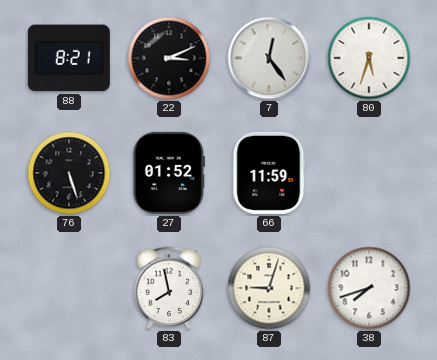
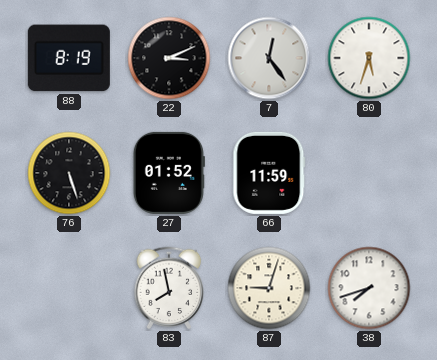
88: 8:21 -> 8:19
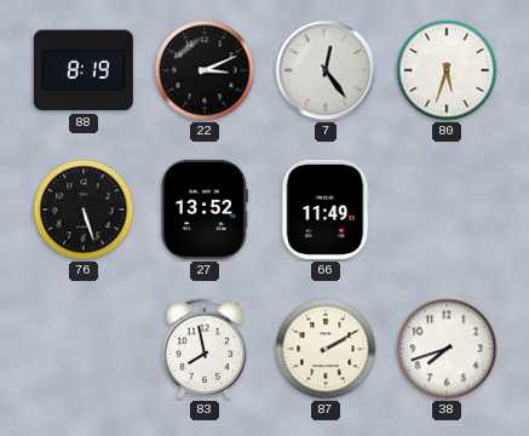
27: 01:52 -> 13:52
66: 11:59 -> 11:49
87: 9:03 -> 2:10
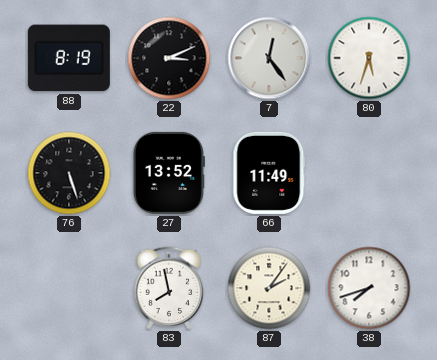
87: 2:10 -> 2:06
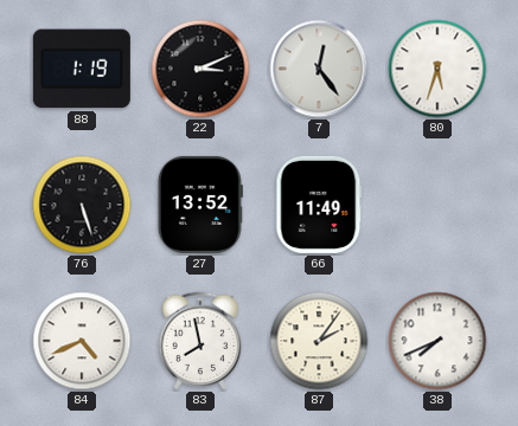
88: 8:19 -> 1:19
84: none -> 4:41
38: 7:42 -> 7:41
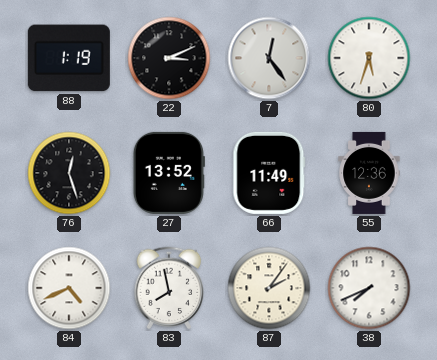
76: 5:27 -> 12:27
55: none -> 12:36
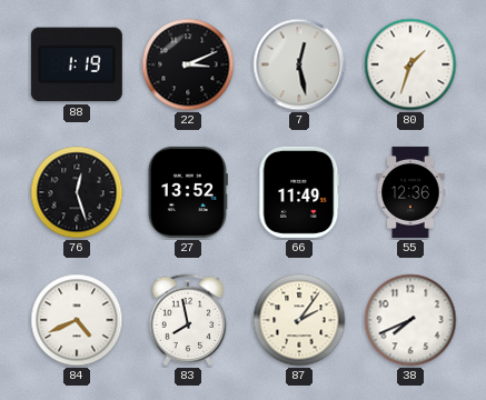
7: 12:24 -> 12:28
80: 5:33 -> 1:33
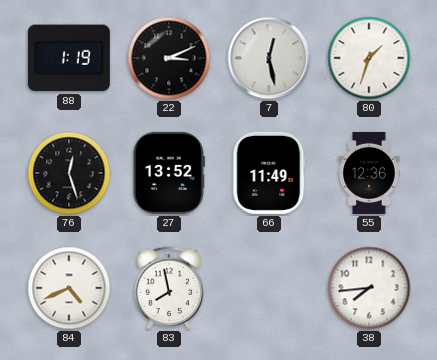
87: 2:06 -> none
38: 7:41 -> 7:44
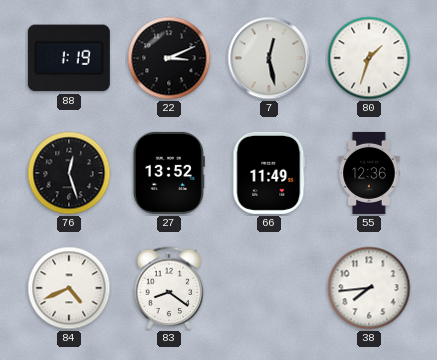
83: 7:58 -> 8:21
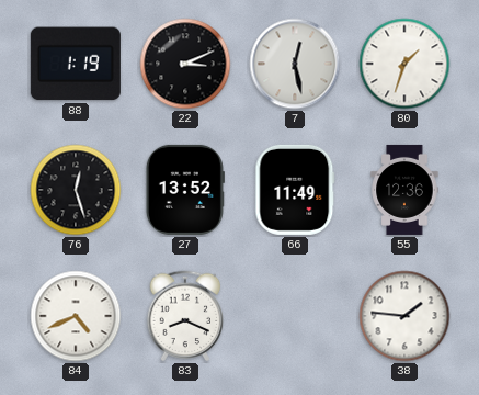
83: 8:21 -> 8:19
38: 7:44 -> 1:46
